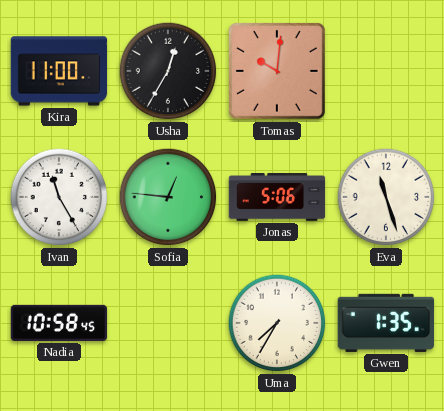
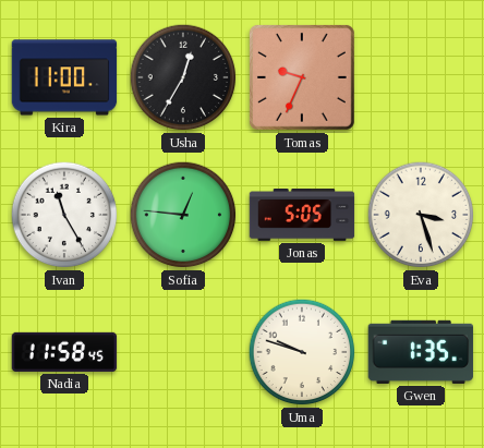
Tomas: 10:01 -> 9:34
Jonas: 5:06 -> 5:05
Eva: 11:27 -> 3:27
Nadia: 10:58 -> 11:58
Uma: 7:35 -> 9:48
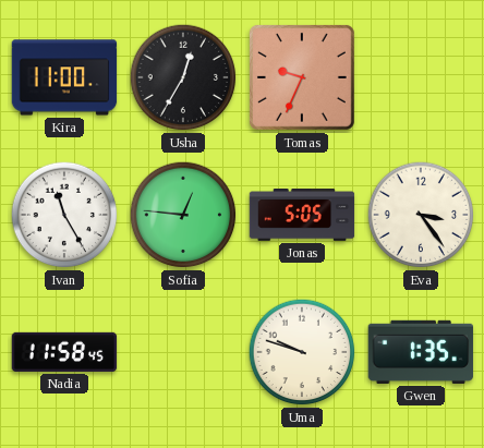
Eva: 3:27 -> 3:24
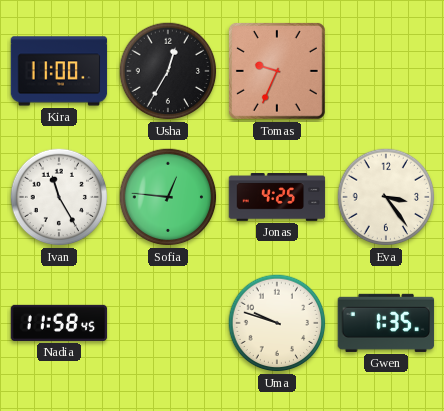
Jonas: 5:05 -> 4:25
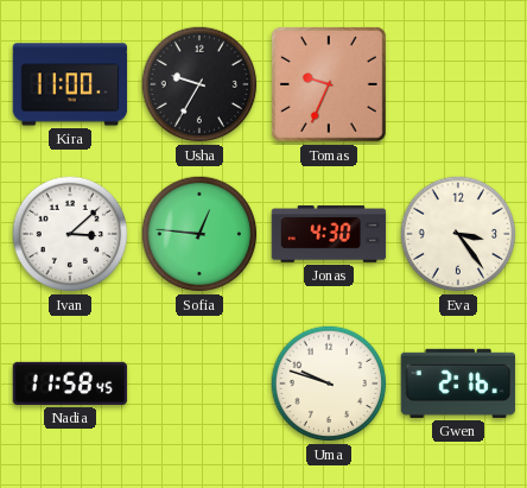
Usha: 12:35 -> 9:35
Ivan: 11:25 -> 3:08
Jonas: 4:25 -> 4:30
Gwen: 1:35 -> 2:16
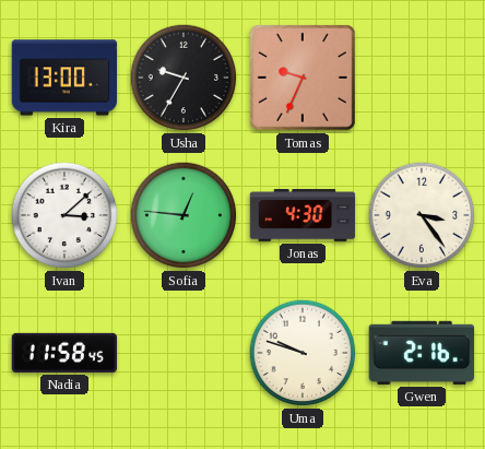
Kira: 11:00 -> 13:00
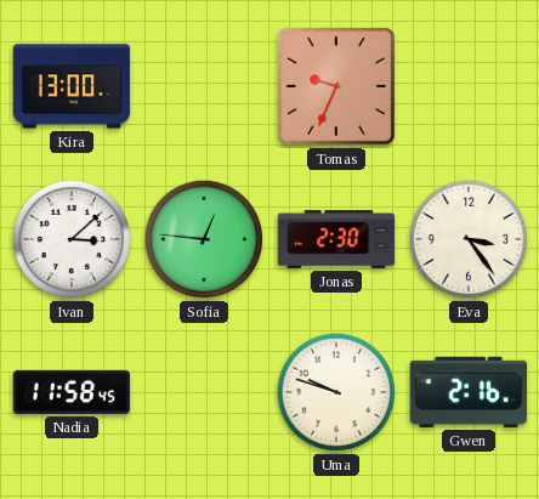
Usha: 9:35 -> none
Jonas: 4:30 -> 2:30
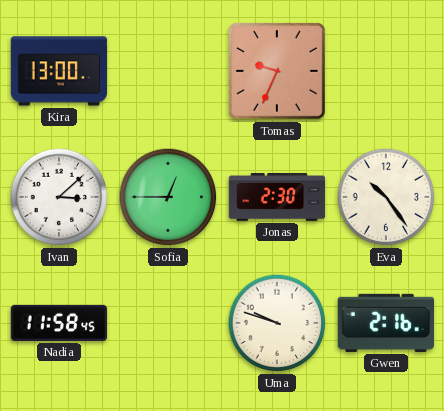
Sofia: 12:46 -> 12:45
Eva: 3:24 -> 10:24
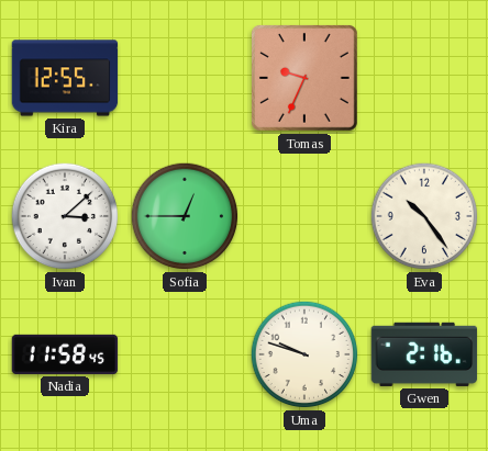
Kira: 13:00 -> 12:55
Jonas: 2:30 -> none
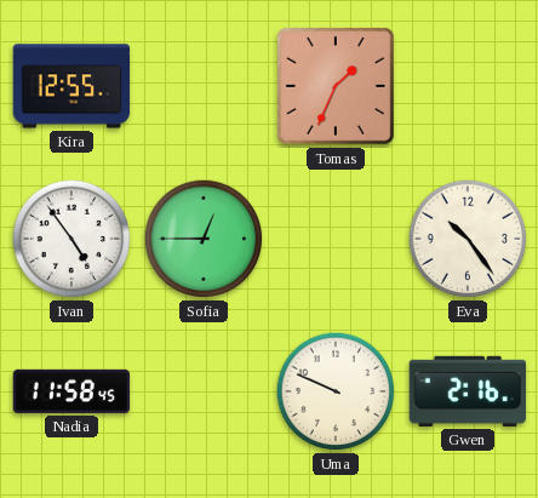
Tomas: 9:34 -> 1:34
Ivan: 3:08 -> 4:54
Uma: 9:48 -> 9:49
